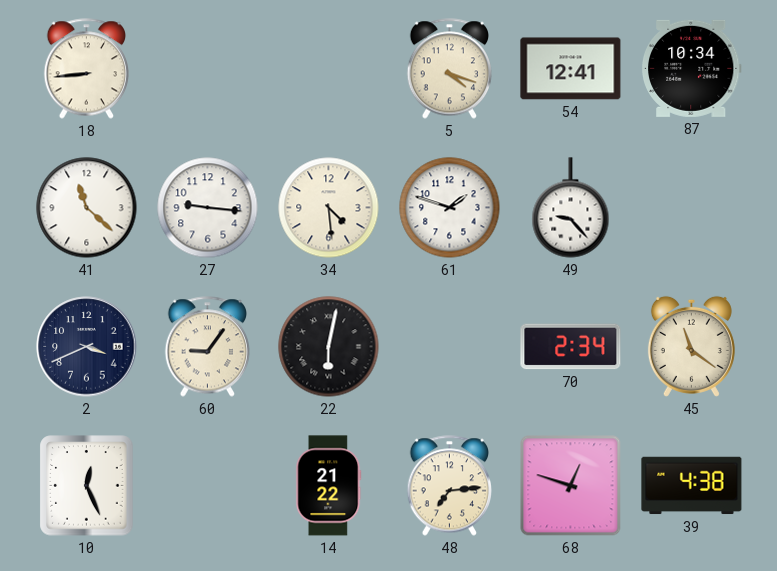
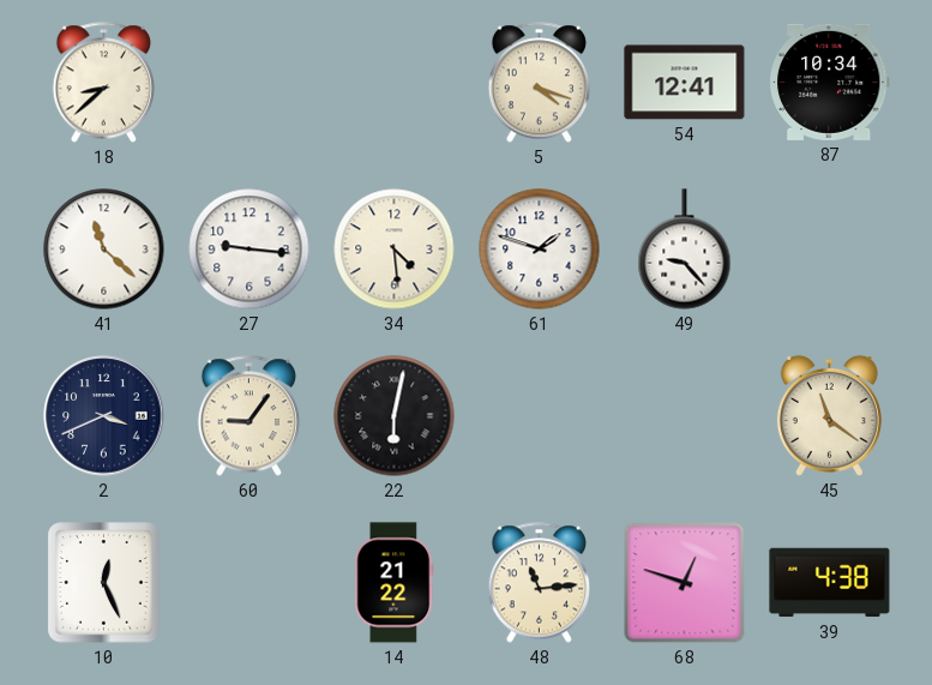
18: 8:44 -> 8:38
70: 2:34 -> none
48: 7:14 -> 11:14
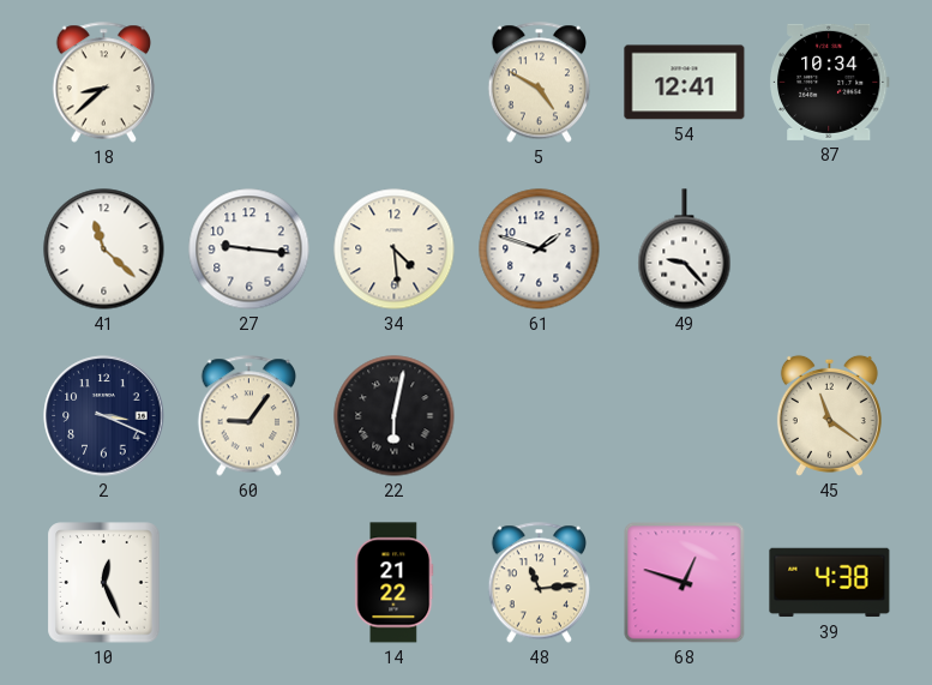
5: 4:18 -> 4:50
2: 3:41 -> 3:19
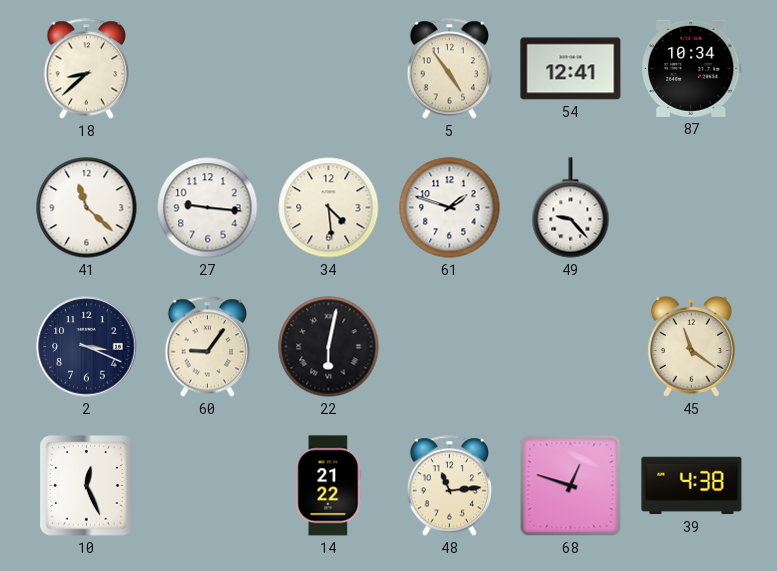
5: 4:50 -> 4:54
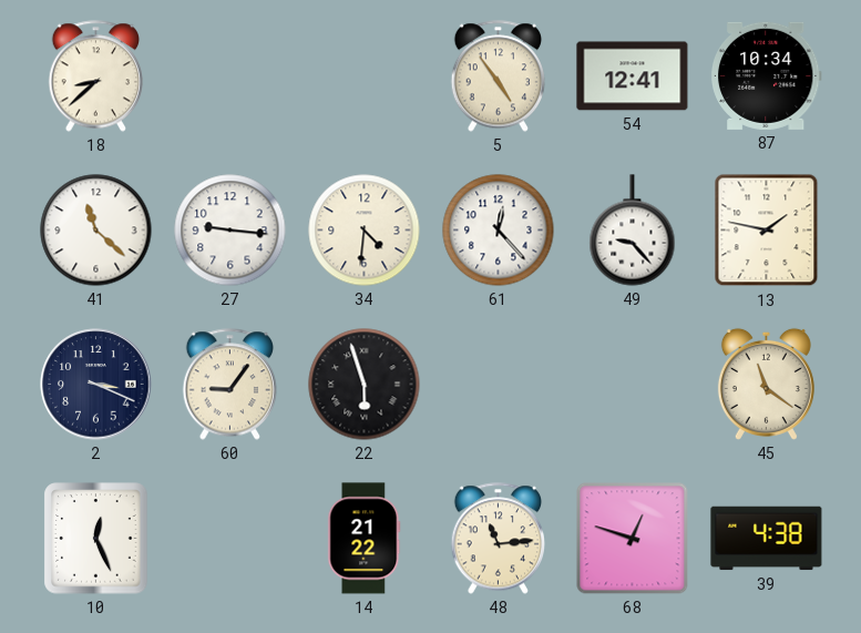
34: 4:29 -> 4:31
61: 1:48 -> 12:23
13: none -> 1:47
22: 6:02 -> 5:57
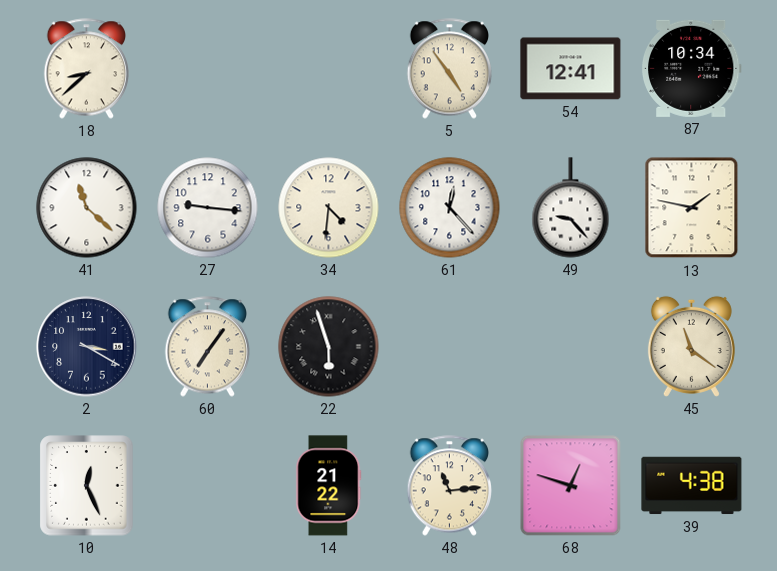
2: 3:19 -> 3:20
60: 9:06 -> 7:06
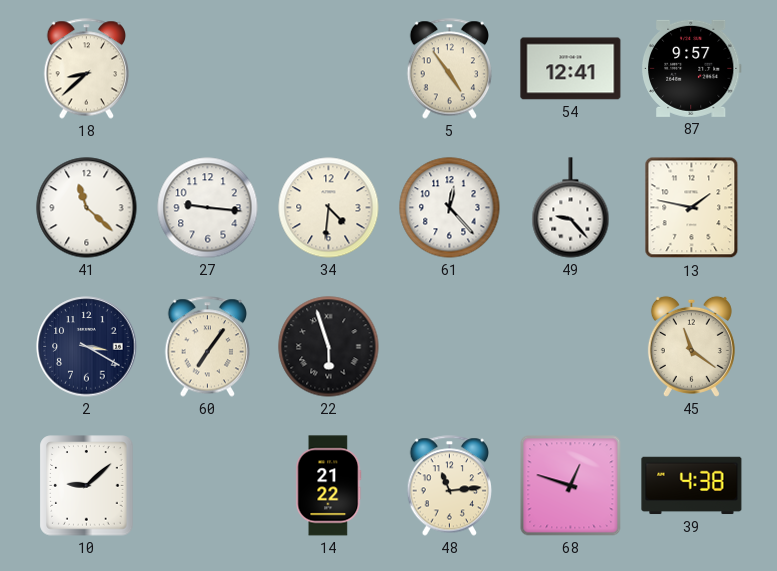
87: 10:34 -> 9:57
10: 12:26 -> 9:08
